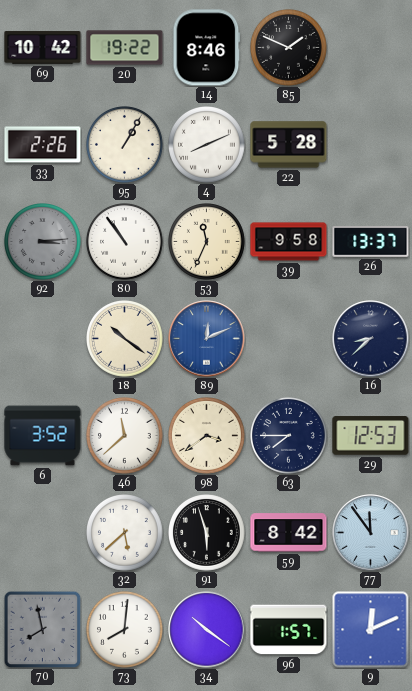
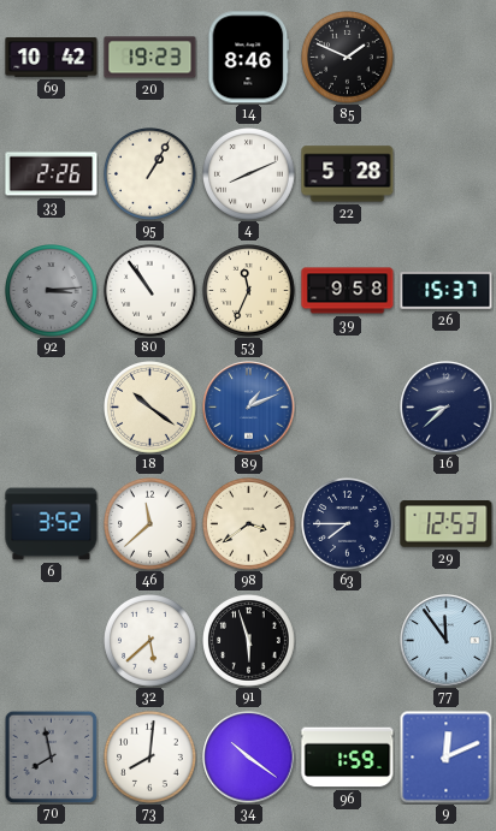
20: 19:22 -> 19:23
26: 13:37 -> 15:37
89: 12:11 -> 1:11
59: 8:42 -> none
96: 1:57 -> 1:59
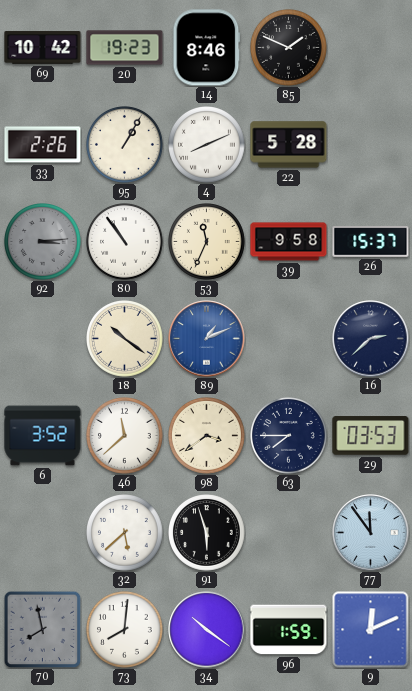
16: 8:38 -> 2:38
29: 12:53 -> 03:53
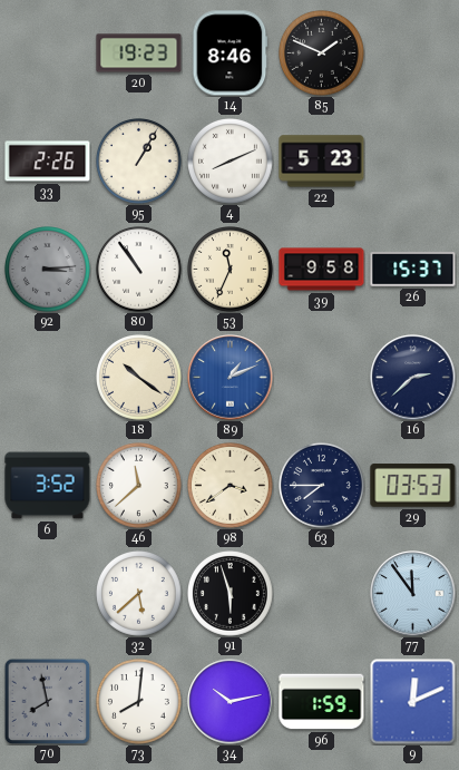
69: 10:42 -> none
22: 5:28 -> 5:23
34: 10:21 -> 10:13
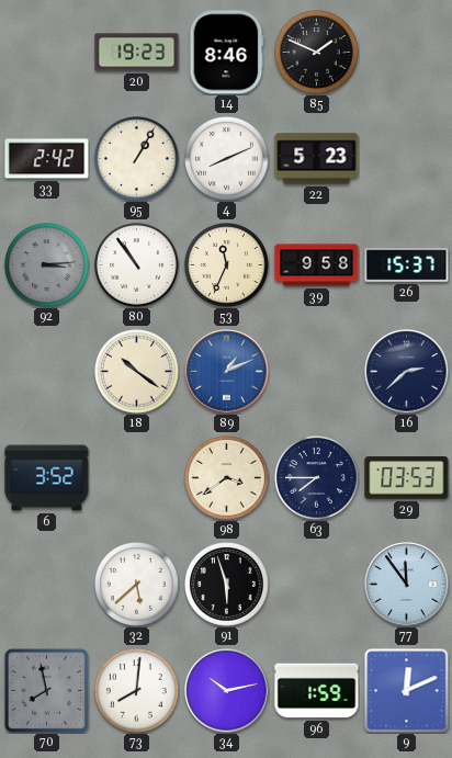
33: 2:26 -> 2:42
46: 11:38 -> none
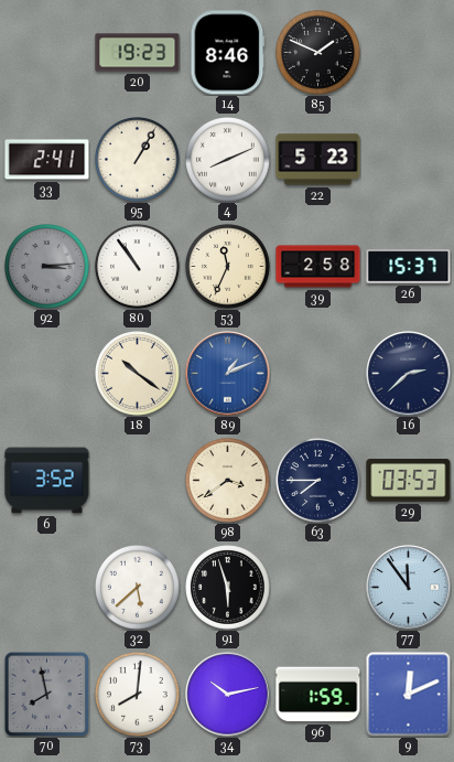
33: 2:42 -> 2:41
39: 9:58 -> 2:58
